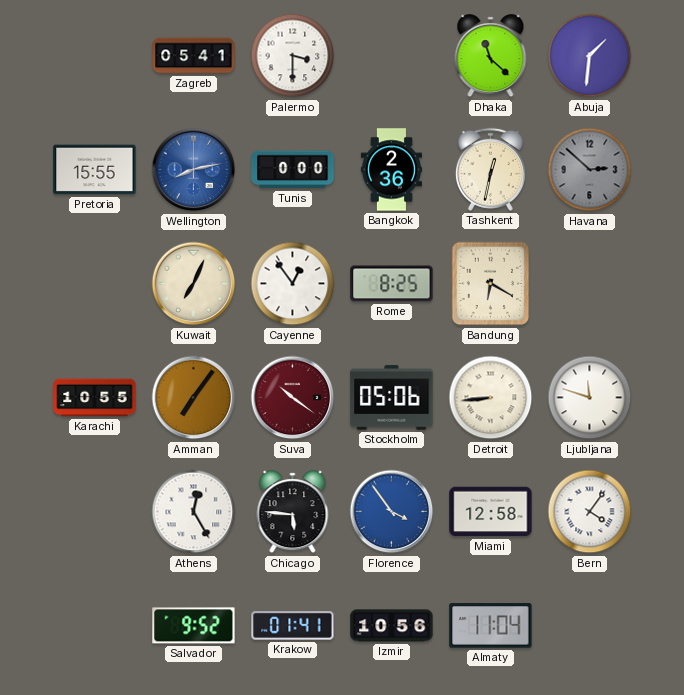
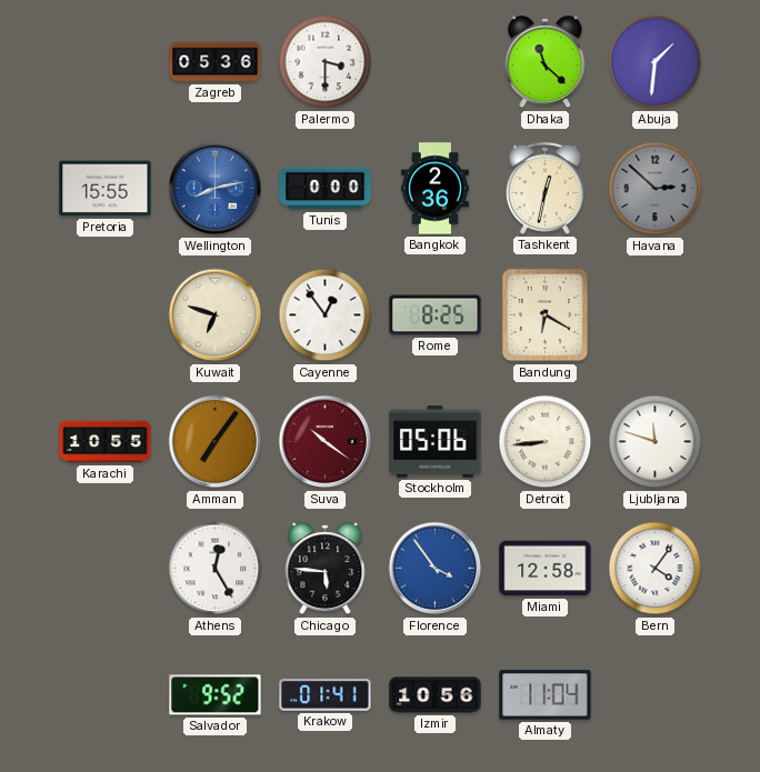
Zagreb: 05:41 -> 05:36
Kuwait: 7:04 -> 6:48
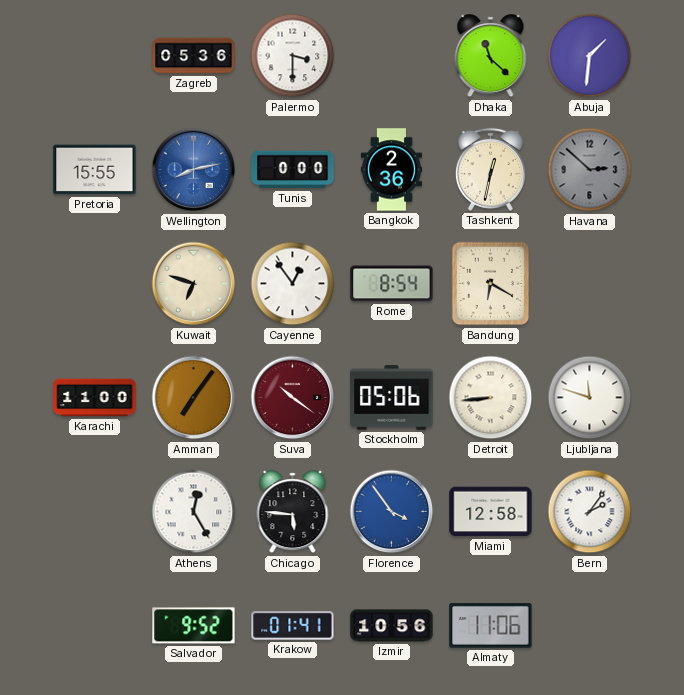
Rome: 8:25 -> 8:54
Karachi: 10:55 -> 11:00
Bern: 4:06 -> 2:06
Almaty: 11:04 -> 11:06
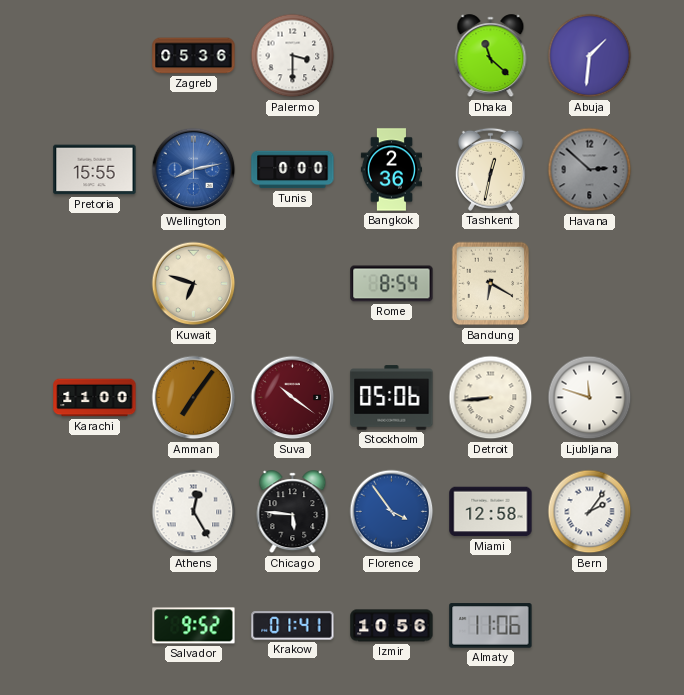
Cayenne: 12:54 -> none
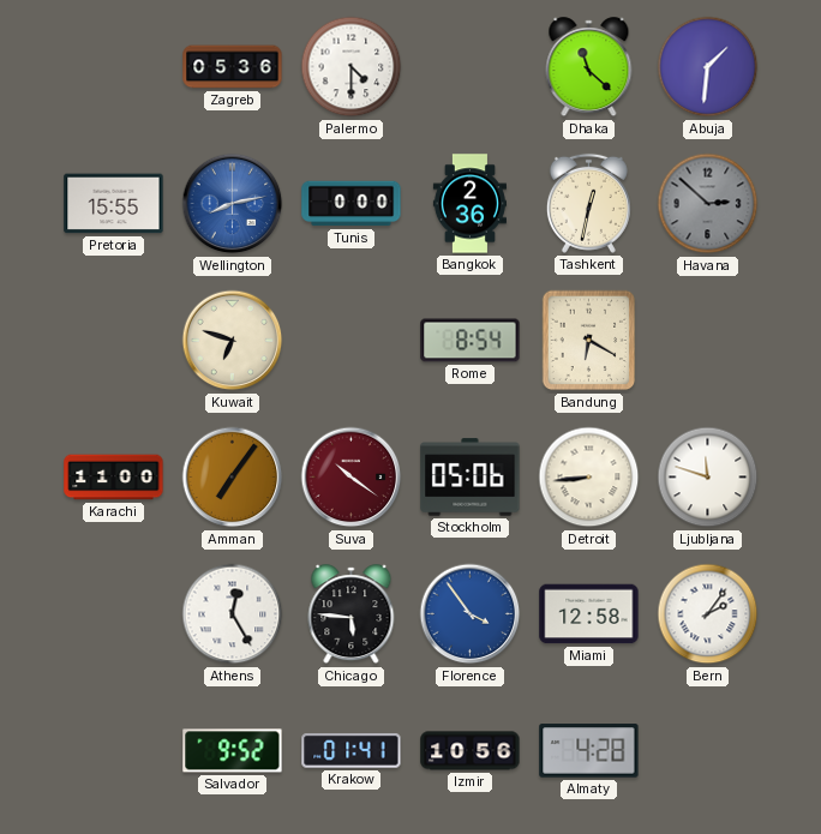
Palermo: 3:30 -> 4:30
Almaty: 11:06 -> 4:28
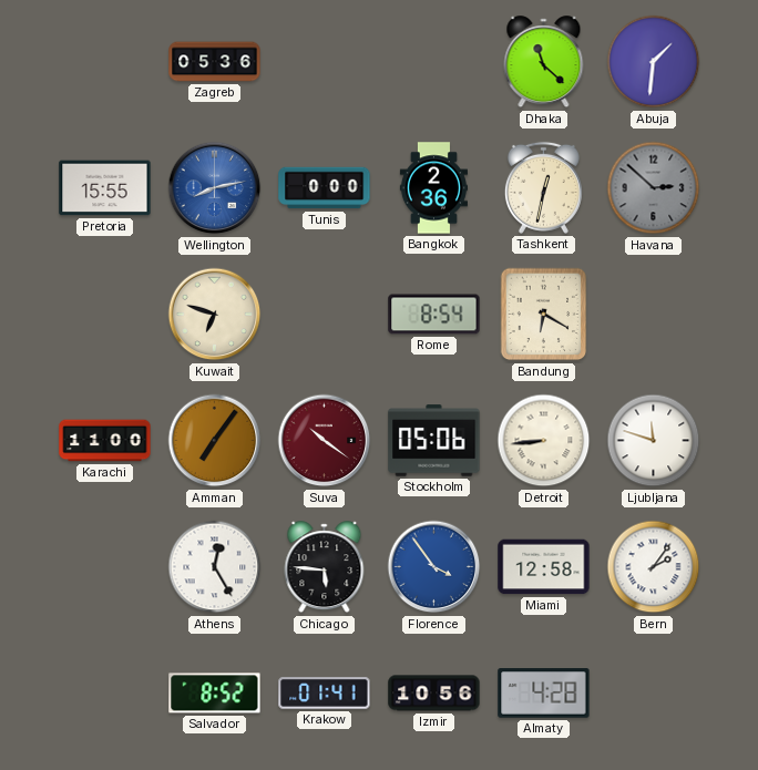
Palermo: 4:30 -> none
Salvador: 9:52 -> 8:52
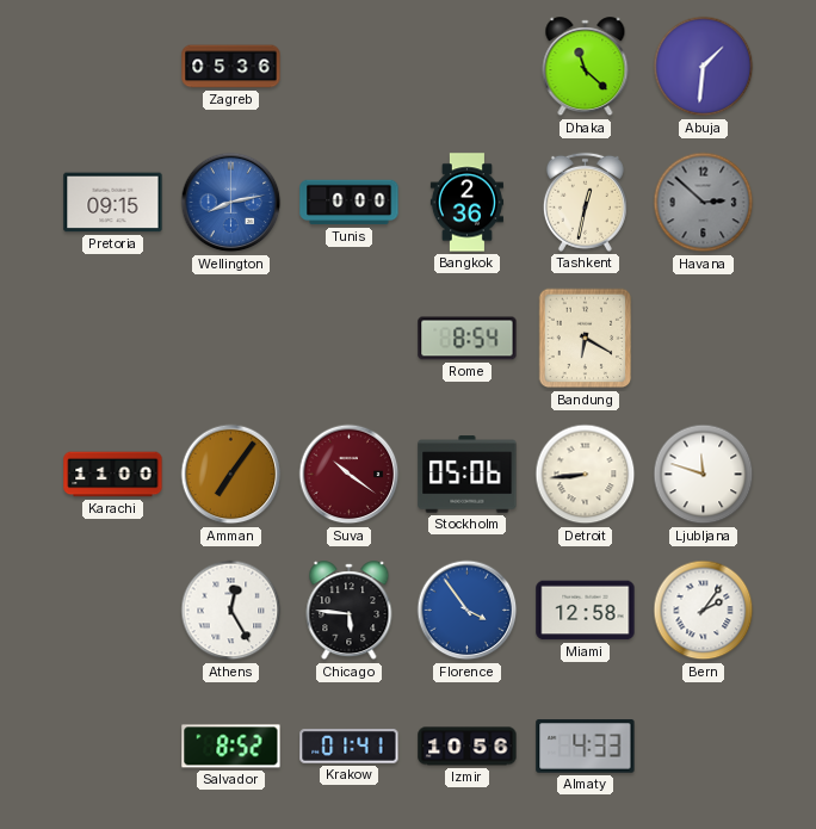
Pretoria: 15:55 -> 09:15
Kuwait: 6:48 -> none
Almaty: 4:28 -> 4:33
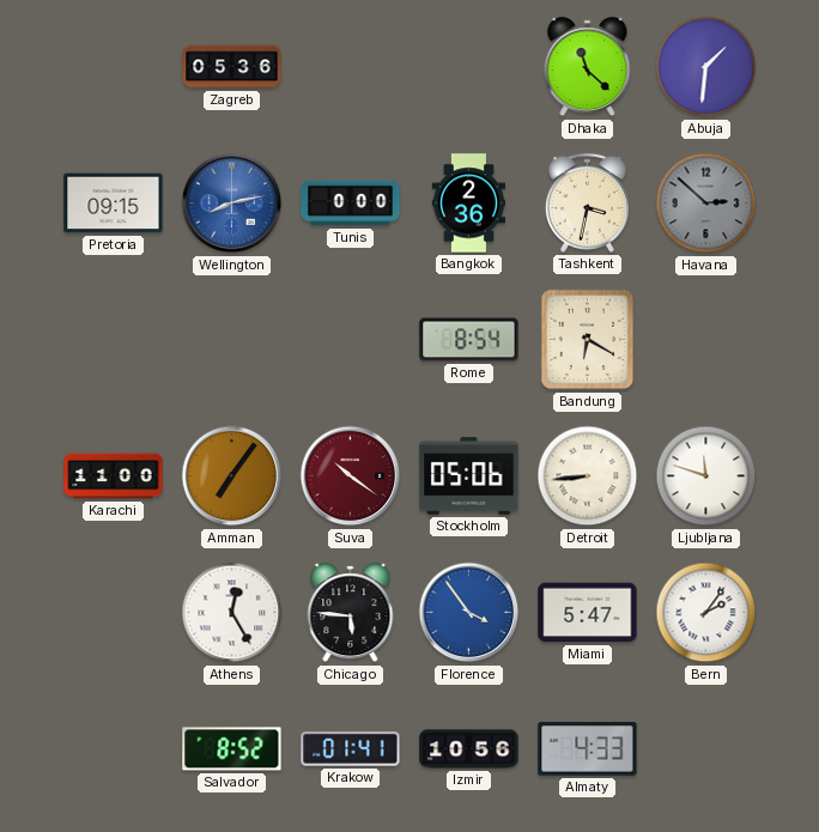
Tashkent: 12:32 -> 3:32
Miami: 12:58 -> 5:47
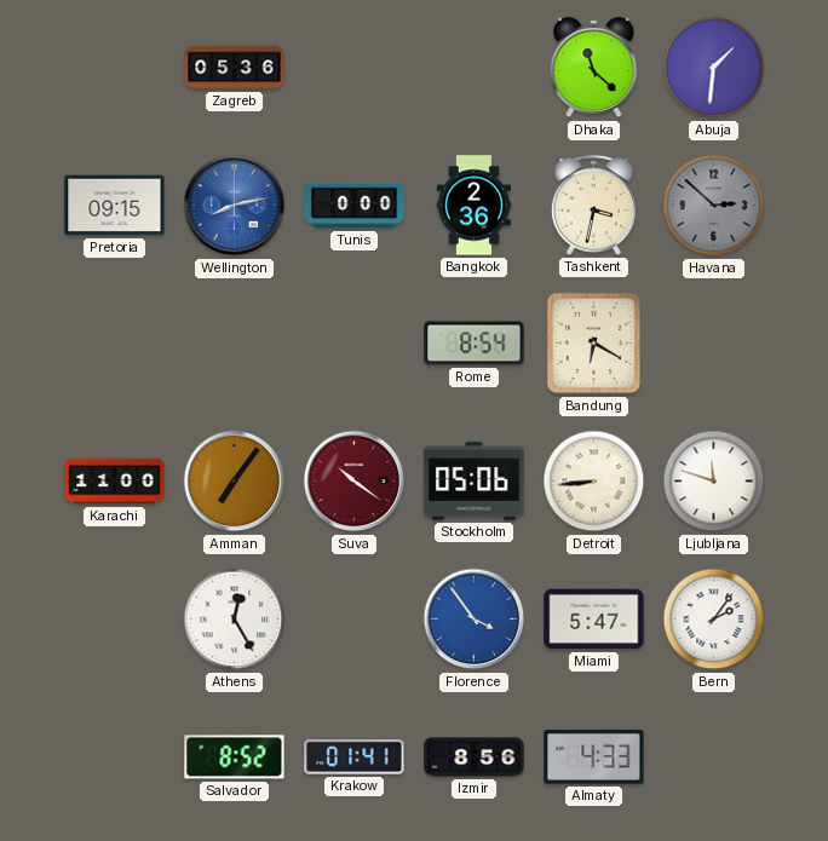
Chicago: 5:46 -> none
Izmir: 10:56 -> 8:56
